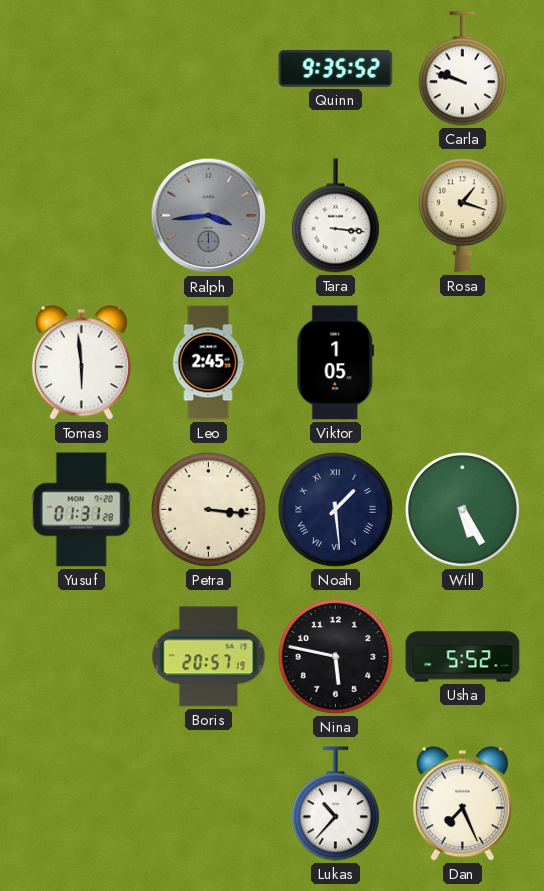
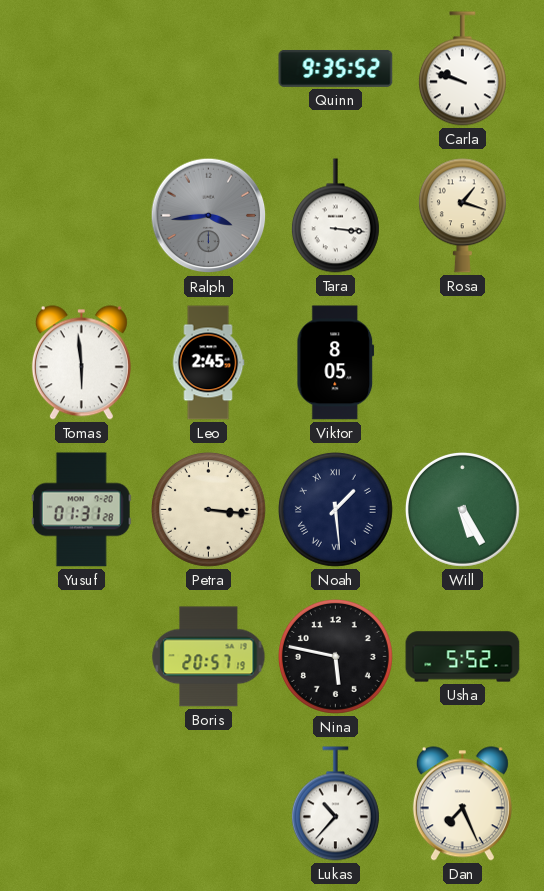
Viktor: 1:05 -> 8:05
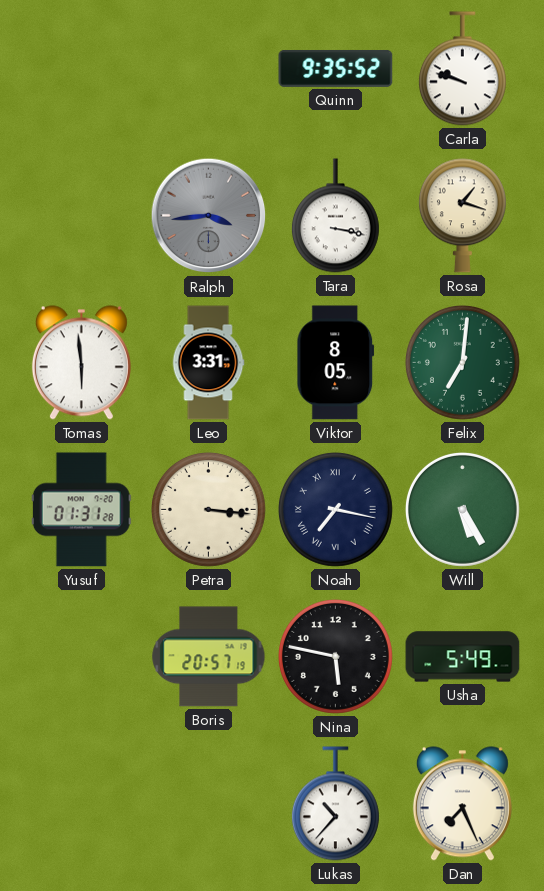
Tara: 3:16 -> 3:17
Leo: 2:45 -> 3:31
Felix: none -> 7:01
Noah: 1:29 -> 7:17
Usha: 5:52 -> 5:49
